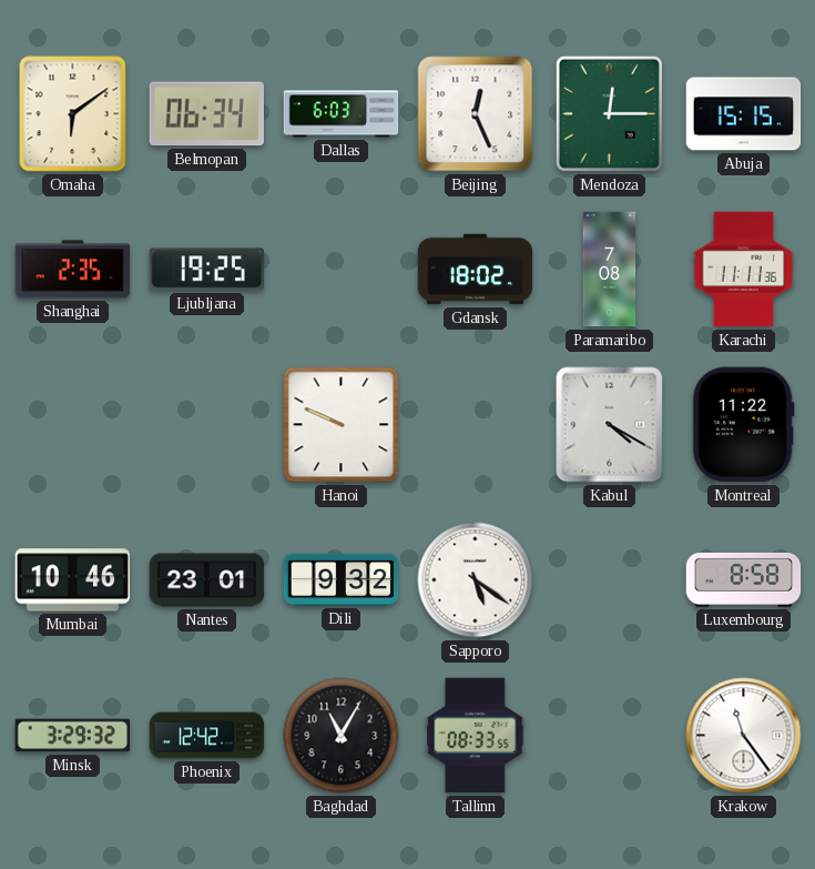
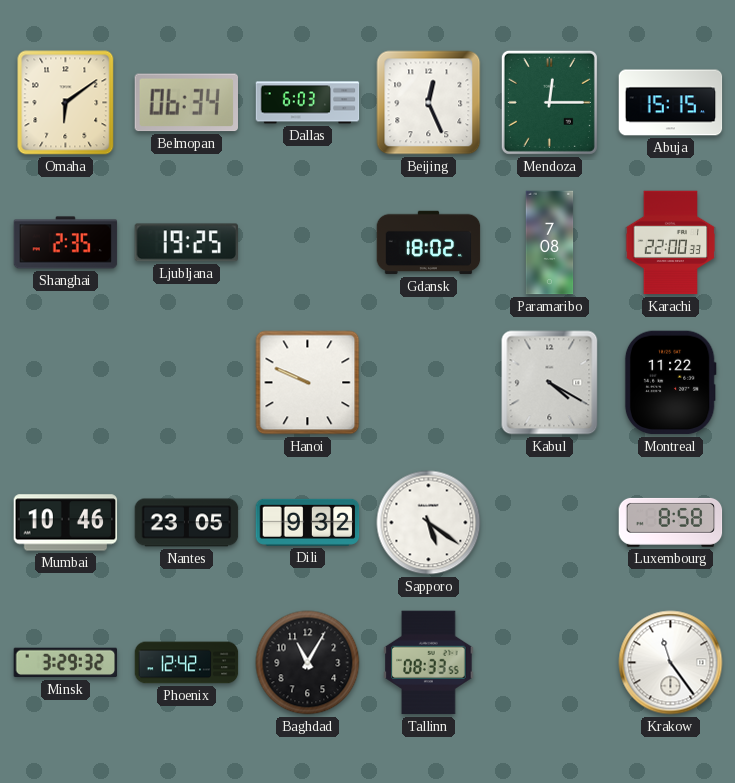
Karachi: 11:11 -> 22:00
Nantes: 23:01 -> 23:05
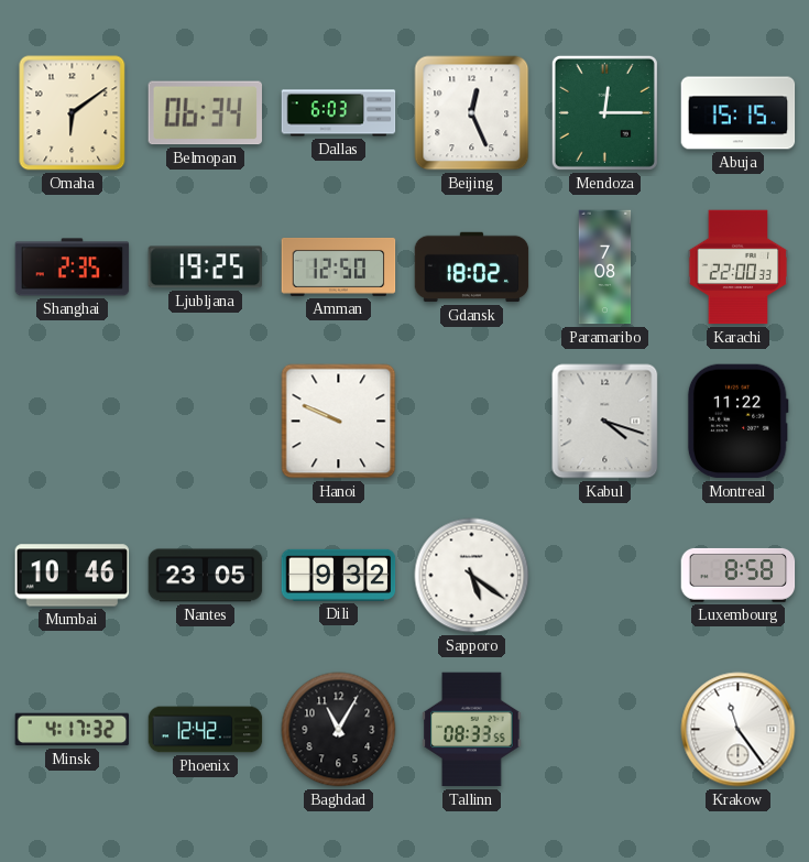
Amman: none -> 12:50
Kabul: 4:20 -> 4:18
Minsk: 3:29 -> 4:17
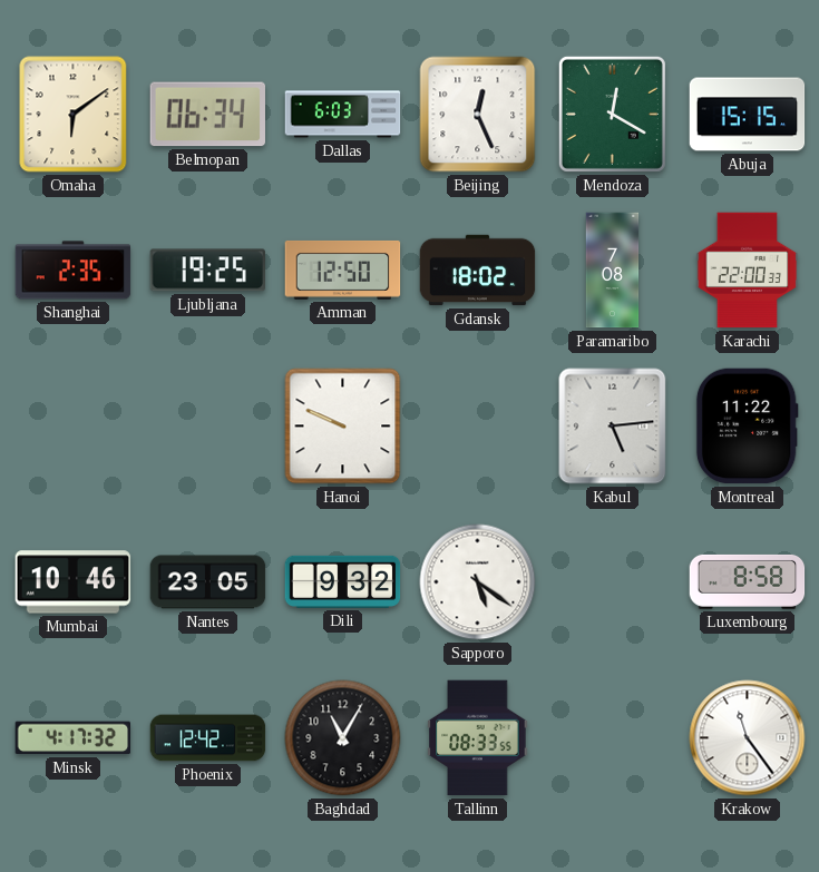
Mendoza: 12:15 -> 12:20
Kabul: 4:18 -> 5:14
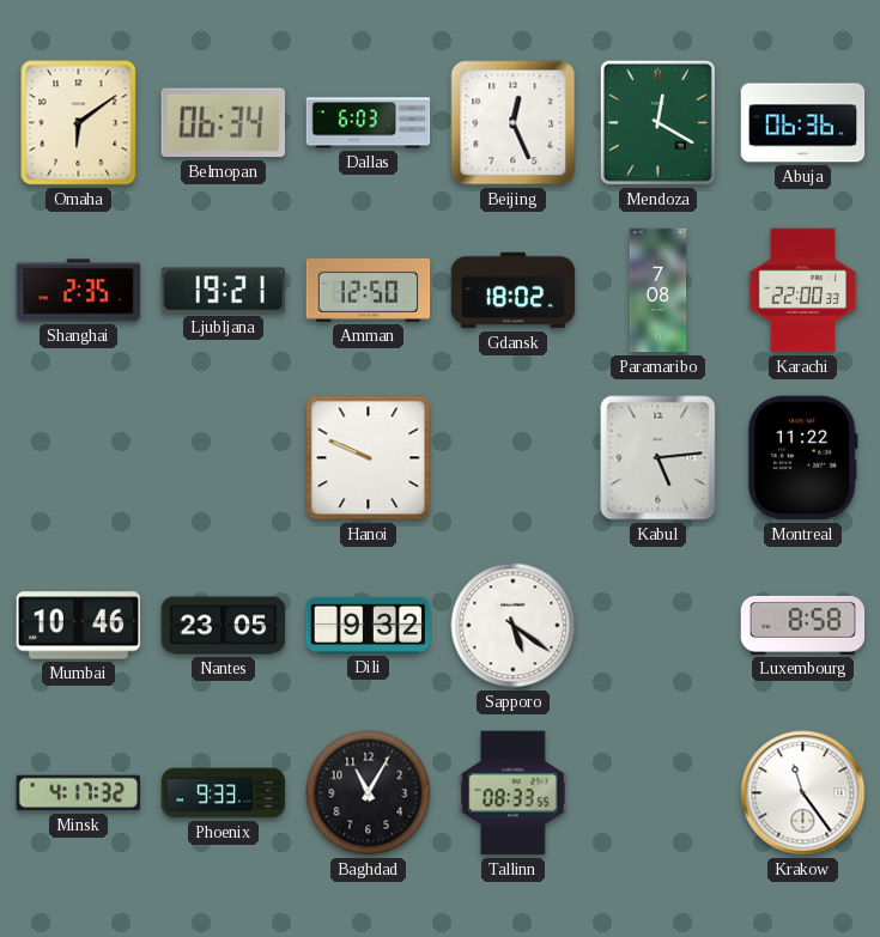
Abuja: 15:15 -> 06:36
Ljubljana: 19:25 -> 19:21
Phoenix: 12:42 -> 9:33
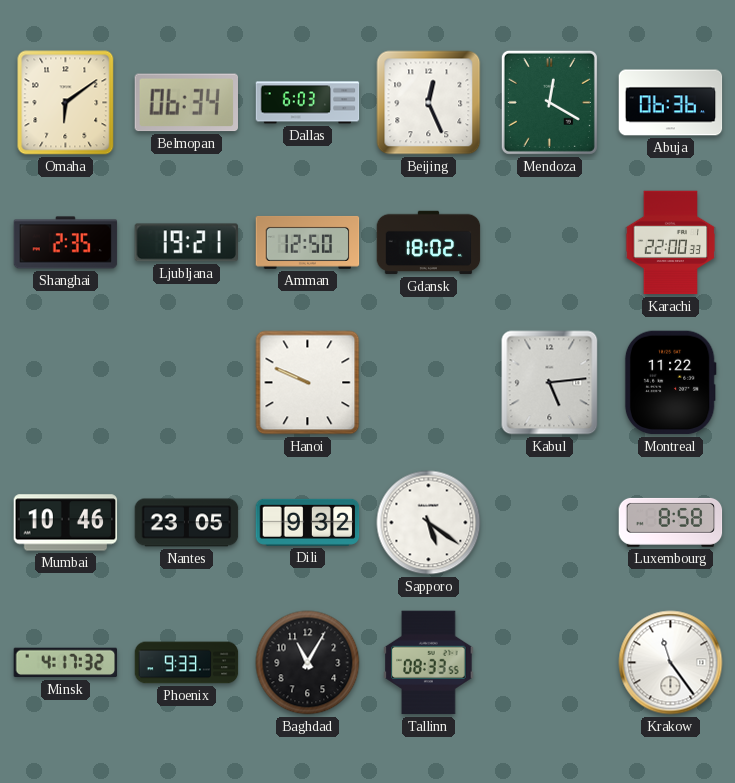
Paramaribo: 7:08 -> none
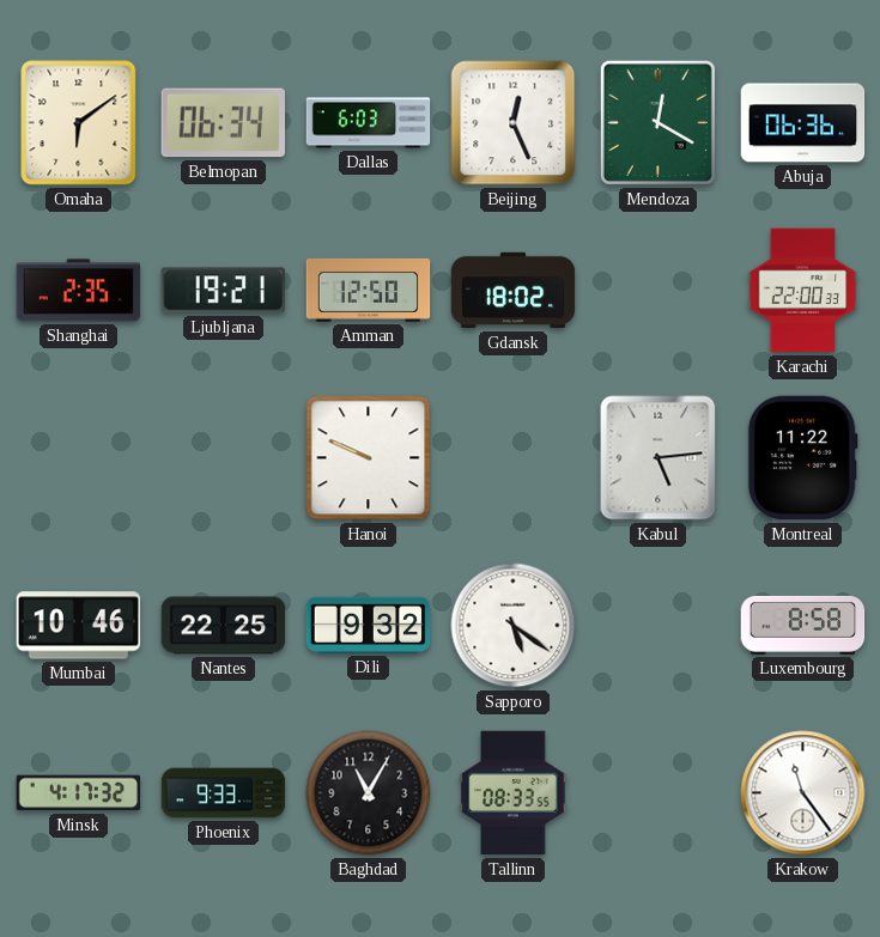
Nantes: 23:05 -> 22:25
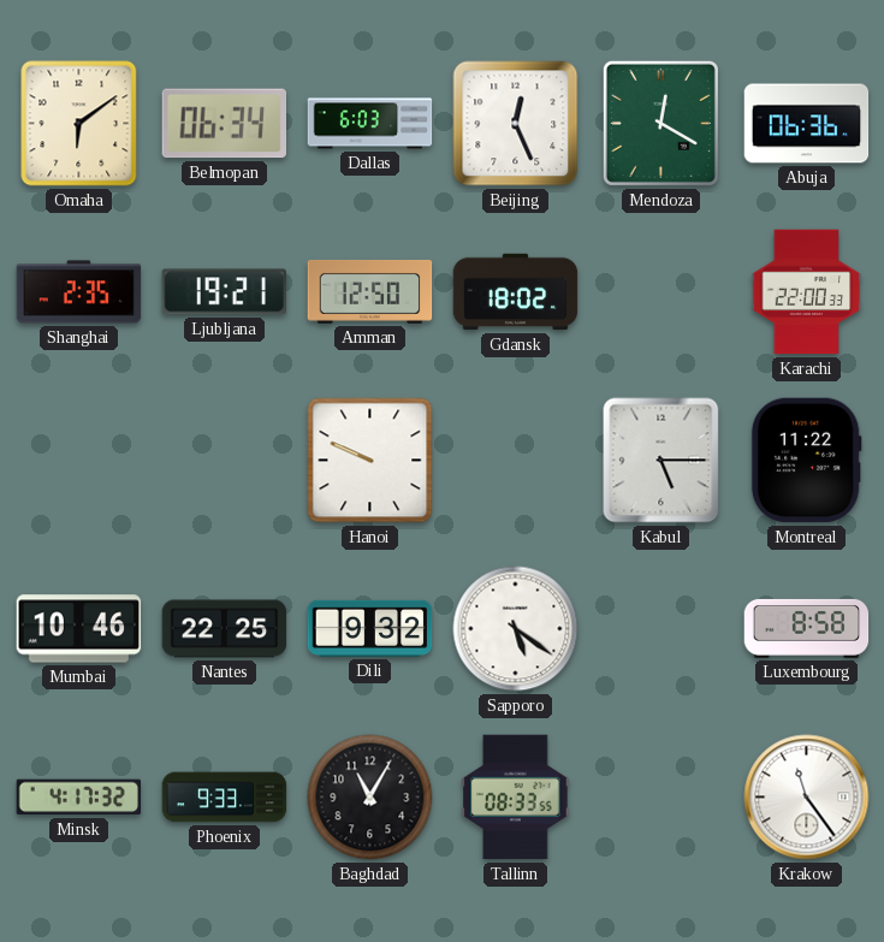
Kabul: 5:14 -> 5:15
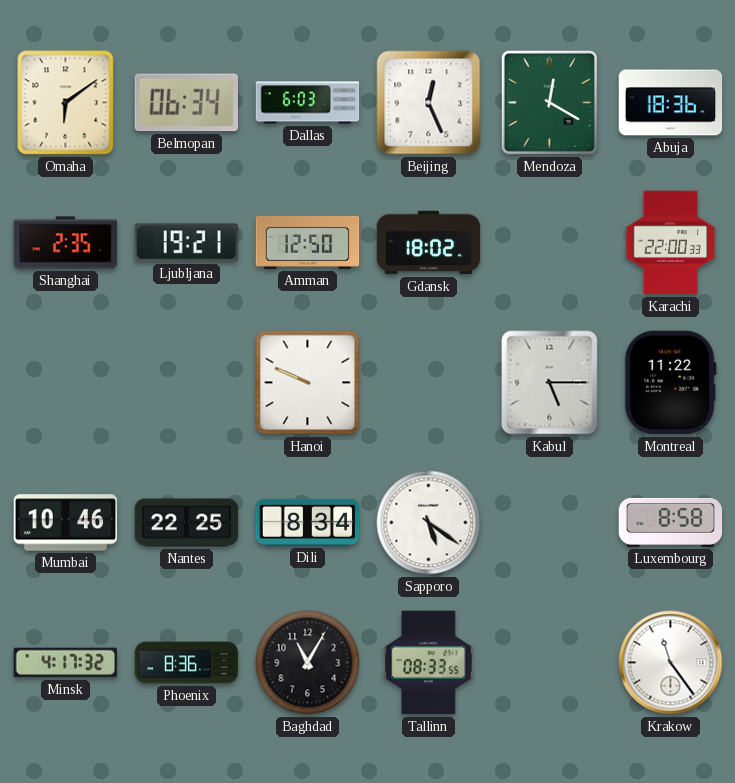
Abuja: 06:36 -> 18:36
Dili: 9:32 -> 8:34
Phoenix: 9:33 -> 8:36
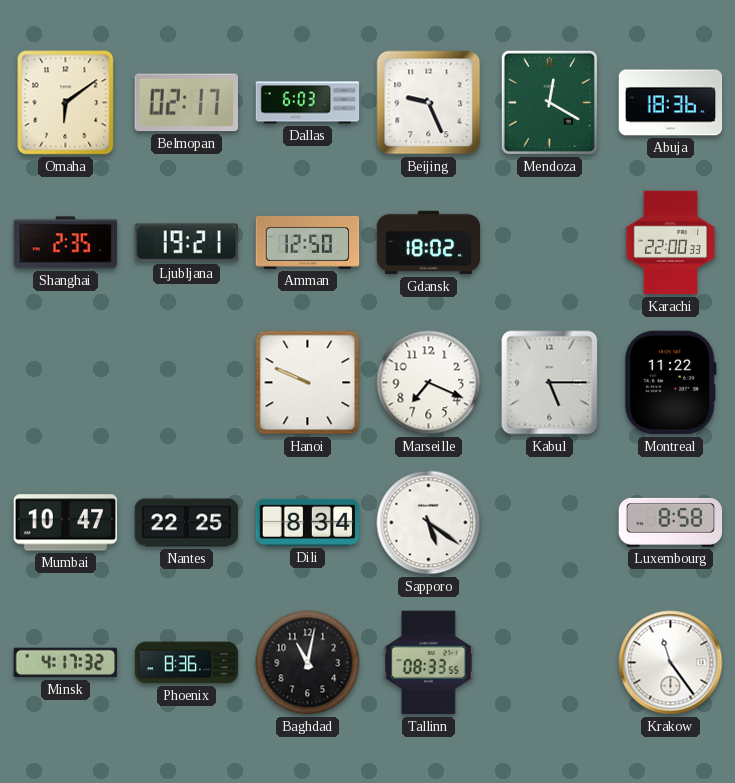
Belmopan: 06:34 -> 02:17
Beijing: 12:26 -> 9:26
Marseille: none -> 7:19
Mumbai: 10:46 -> 10:47
Baghdad: 11:05 -> 11:02
